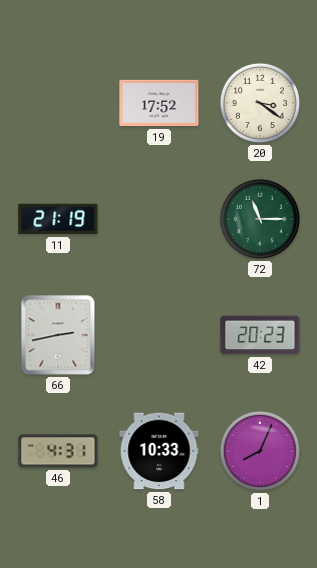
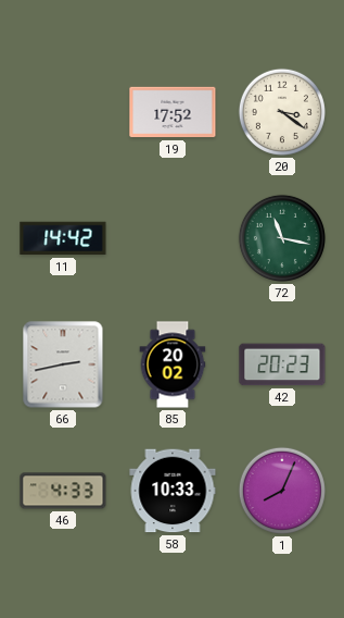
11: 21:19 -> 14:42
72: 11:15 -> 11:17
85: none -> 20:02
46: 4:31 -> 4:33
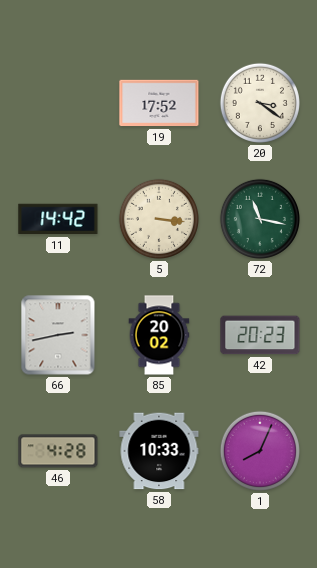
5: none -> 3:16
46: 4:33 -> 4:28
